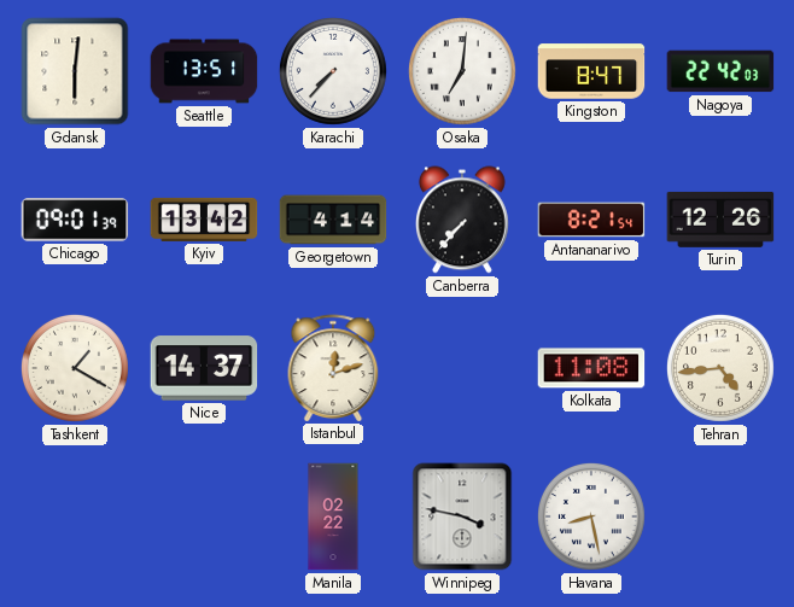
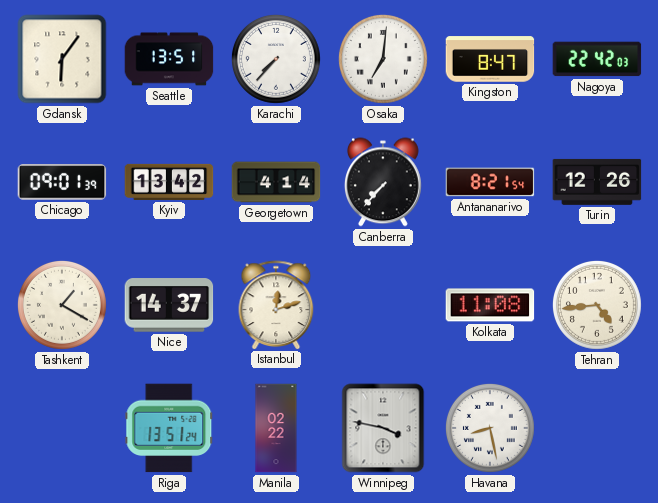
Gdansk: 6:01 -> 6:06
Riga: none -> 13:51
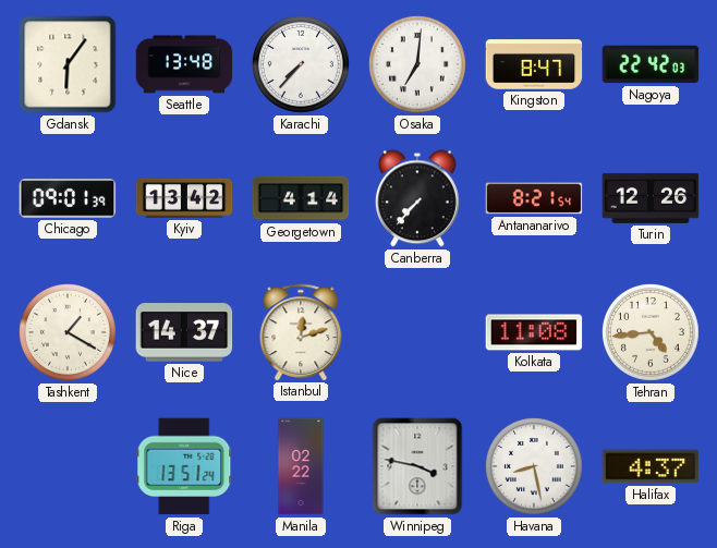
Seattle: 13:51 -> 13:48
Halifax: none -> 4:37
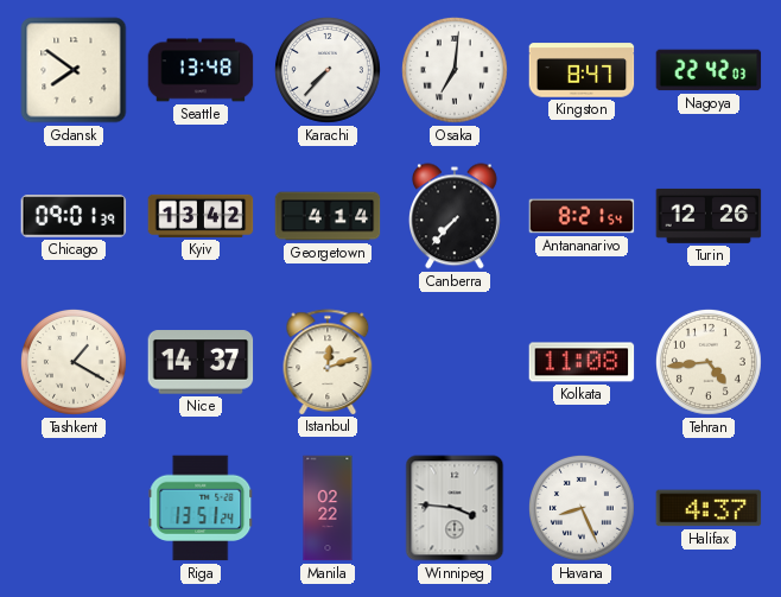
Gdansk: 6:06 -> 7:51
Winnipeg: 3:47 -> 3:46
Havana: 8:28 -> 8:26
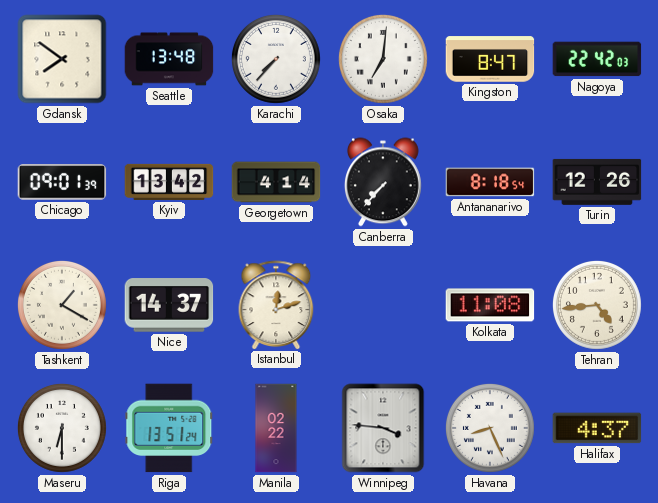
Antananarivo: 8:21 -> 8:18
Maseru: none -> 6:30
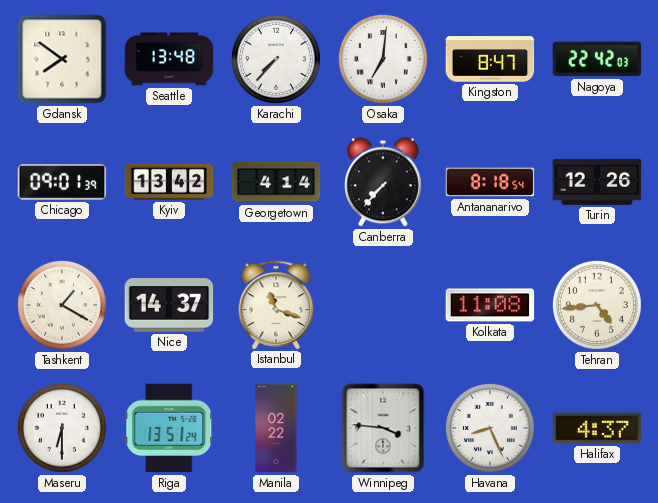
Istanbul: 12:12 -> 11:18
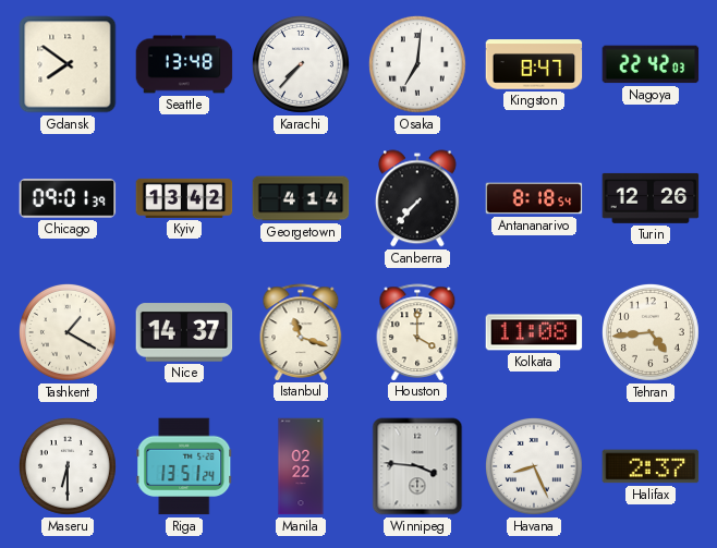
Houston: none -> 4:00
Halifax: 4:37 -> 2:37
